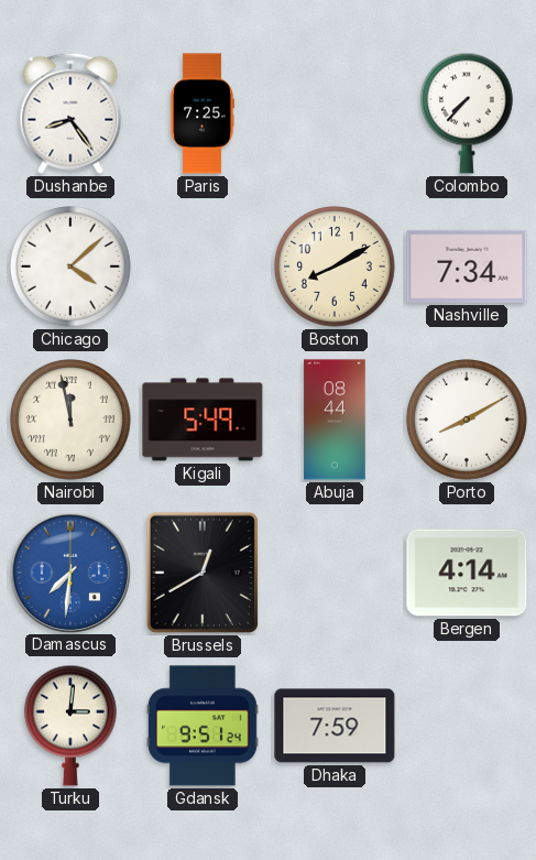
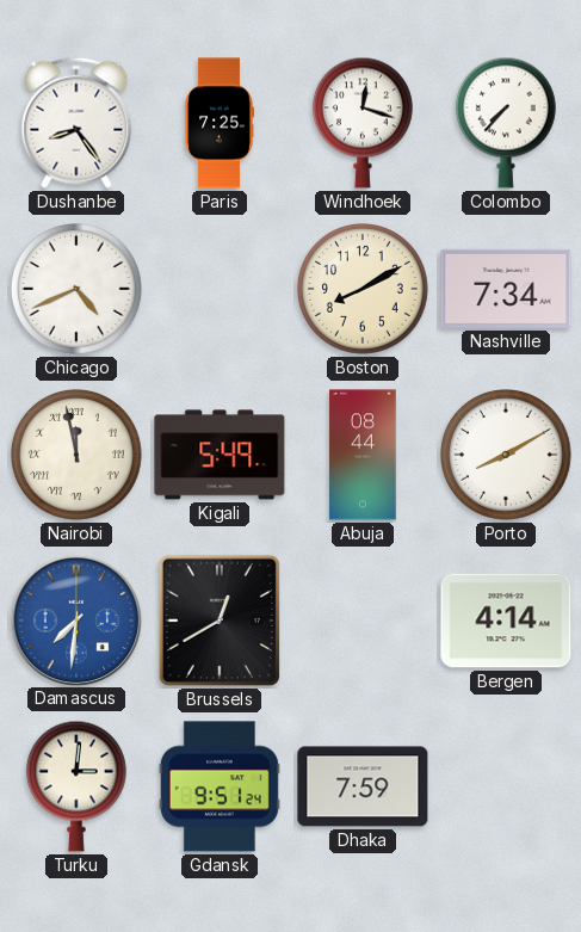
Windhoek: none -> 12:18
Chicago: 4:08 -> 4:41
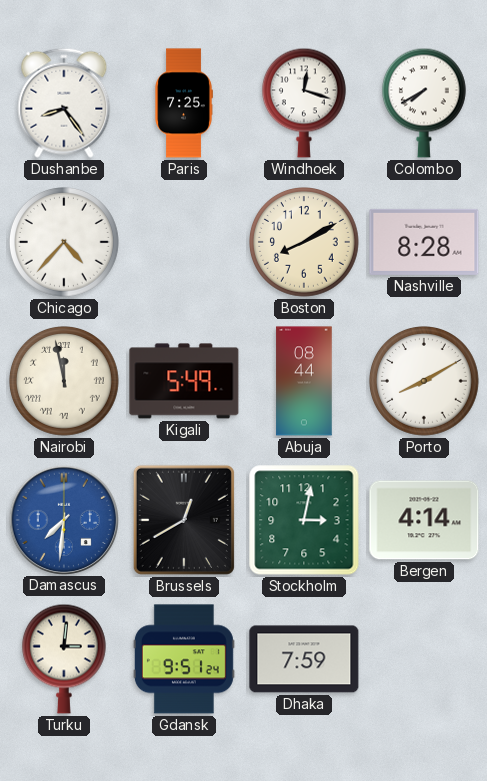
Colombo: 7:37 -> 7:40
Chicago: 4:41 -> 4:37
Nashville: 7:34 -> 8:28
Stockholm: none -> 3:02
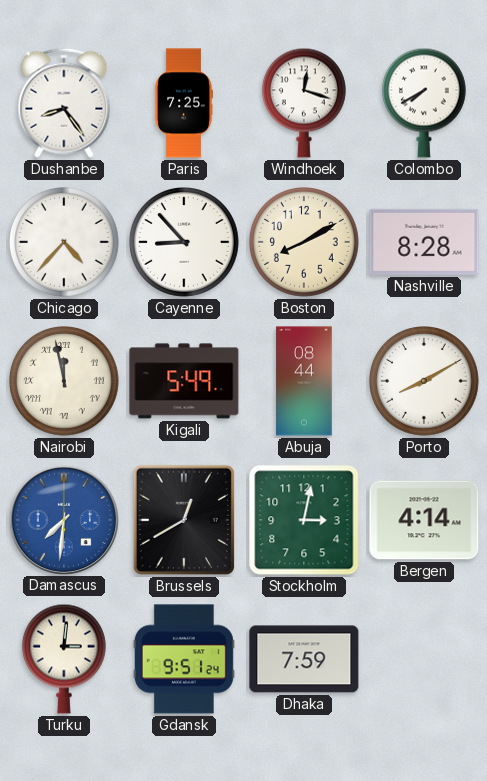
Cayenne: none -> 8:53
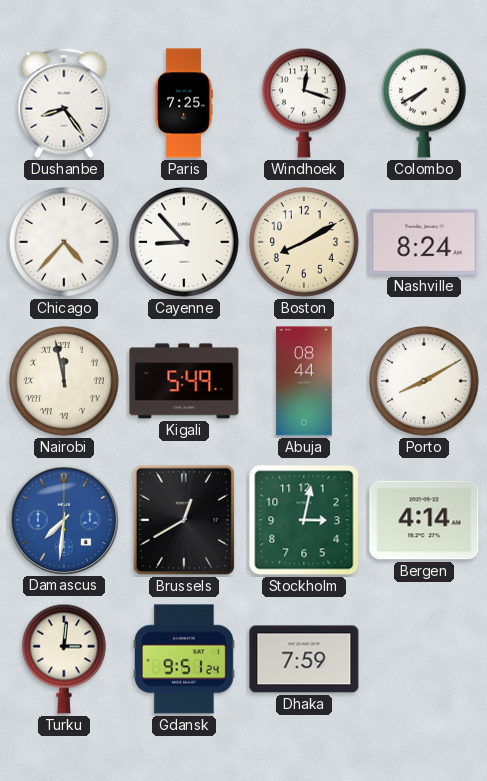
Nashville: 8:28 -> 8:24
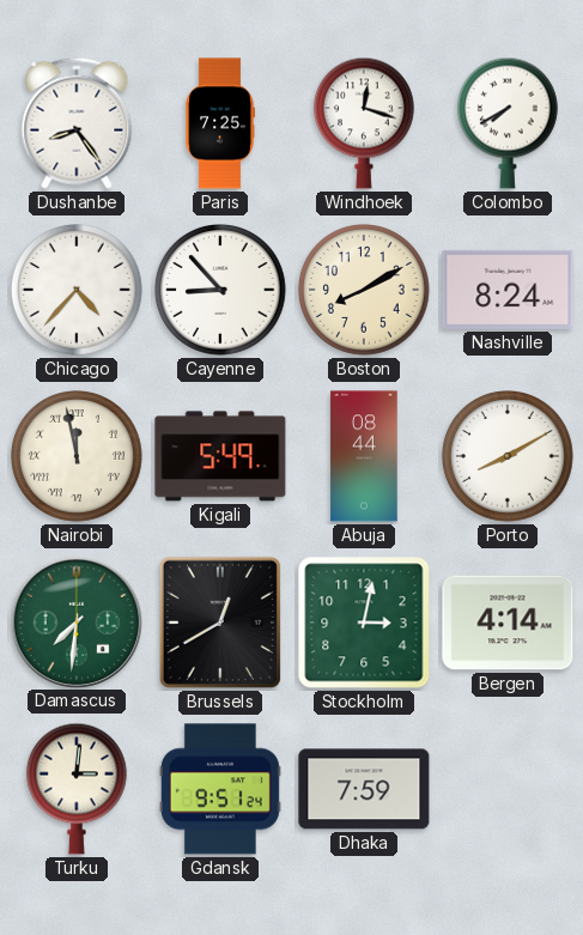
Damascus dial: blue -> green
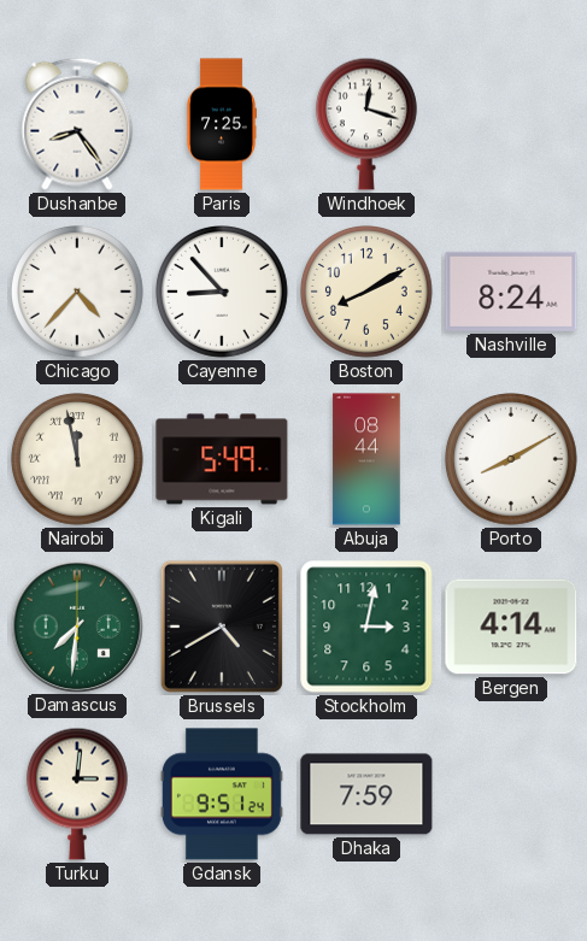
Colombo: 7:40 -> none
Brussels: 12:40 -> 4:40
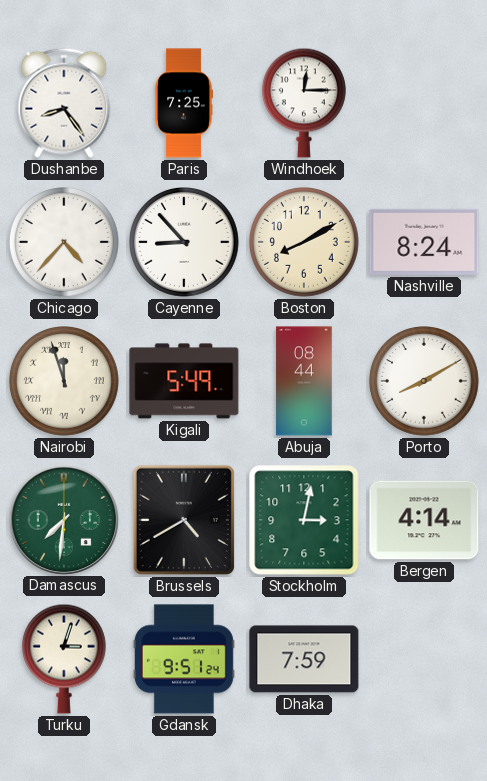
Windhoek: 12:18 -> 12:15
Nairobi: 11:58 -> 11:57
Turku: 3:01 -> 3:03
